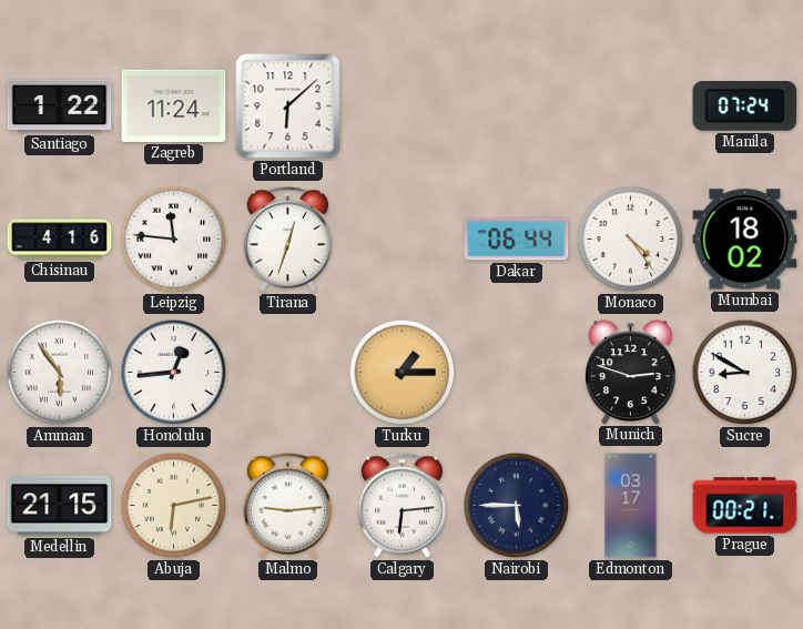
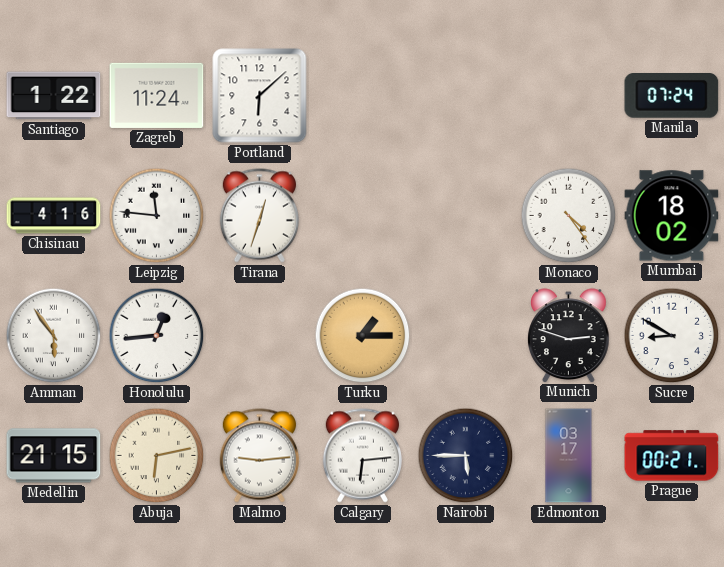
Dakar: 06:44 -> none
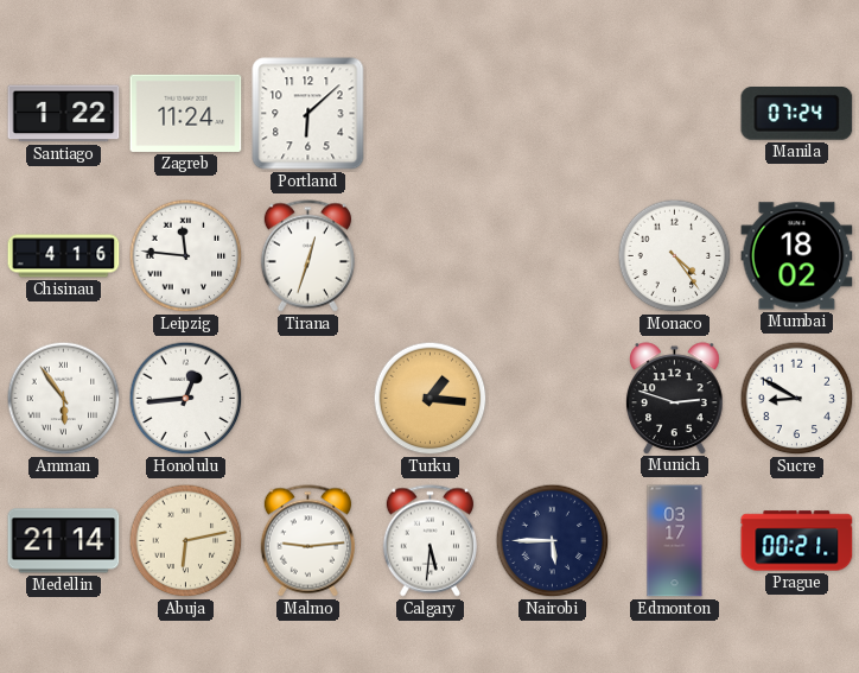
Turku: 1:15 -> 1:16
Medellin: 21:15 -> 21:14
Calgary: 6:14 -> 5:31
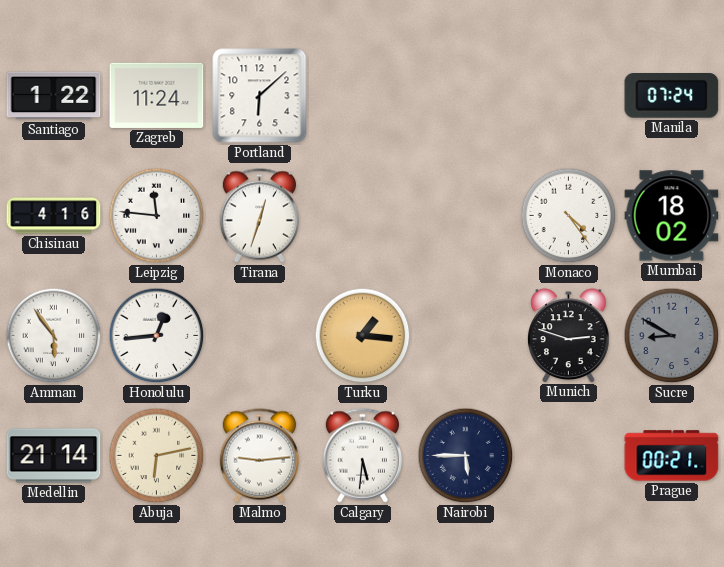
Sucre dial: white -> grey
Edmonton: 03:17 -> none
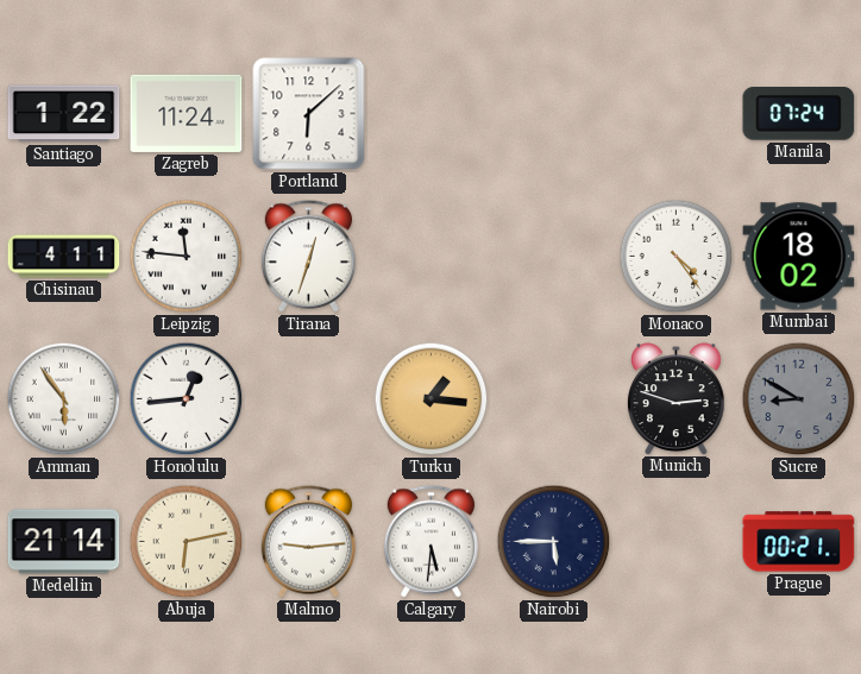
Chisinau: 4:16 -> 4:11
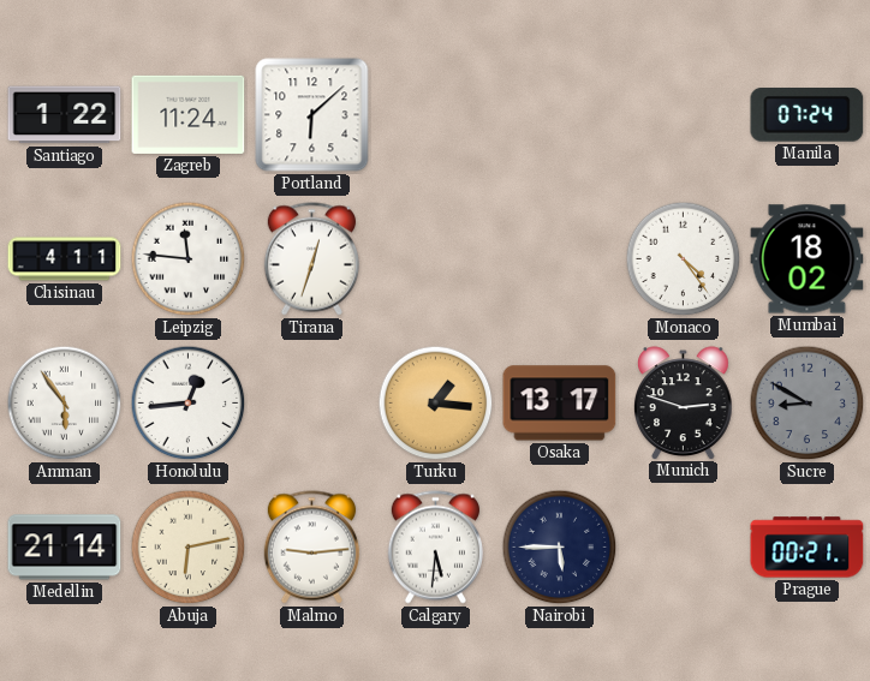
Osaka: none -> 13:17
